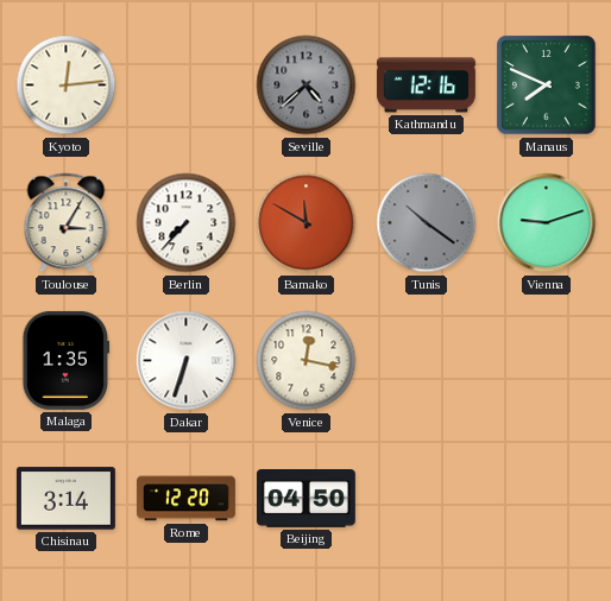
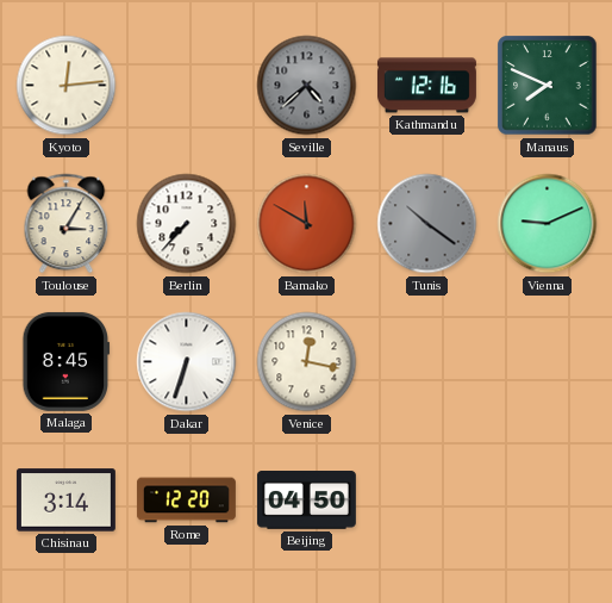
Vienna: 9:12 -> 9:11
Malaga: 1:35 -> 8:45
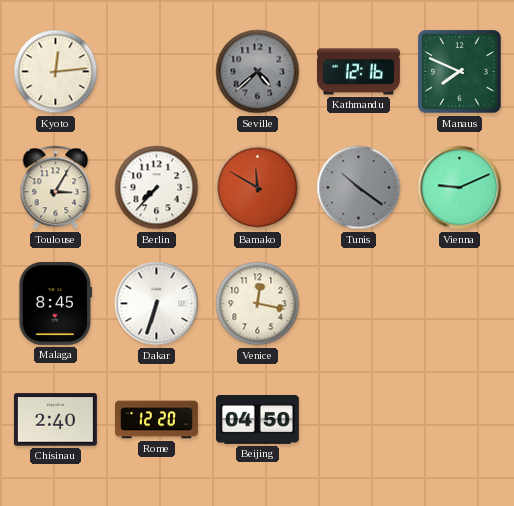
Chisinau: 3:14 -> 2:40
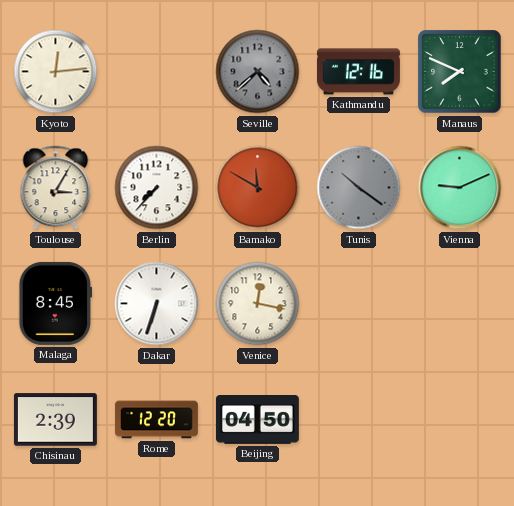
Chisinau: 2:40 -> 2:39
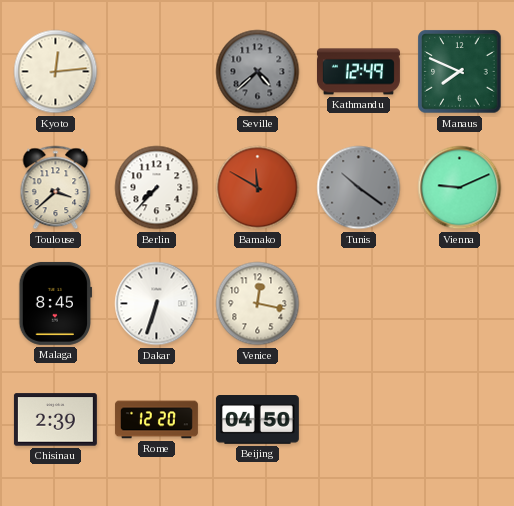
Kathmandu: 12:16 -> 12:49
Toulouse: 3:05 -> 3:38
